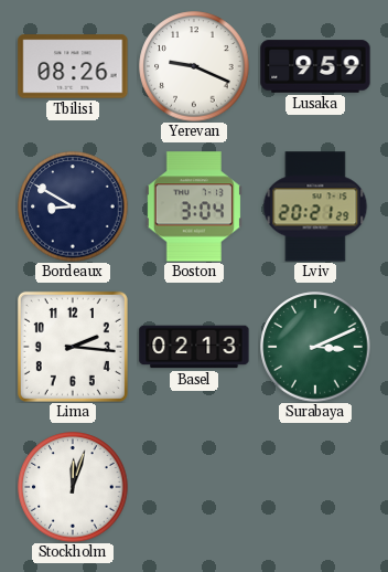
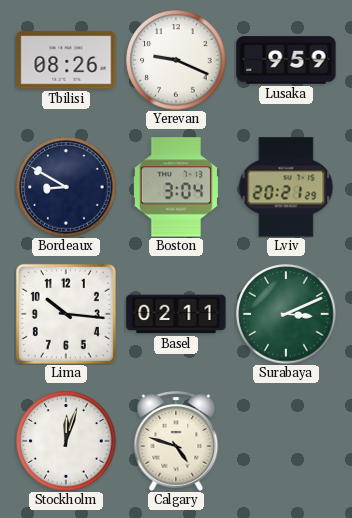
Lima: 2:16 -> 10:16
Basel: 02:13 -> 02:11
Calgary: none -> 4:48
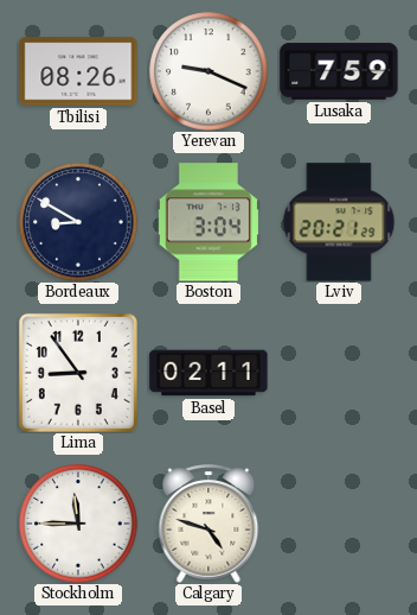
Lusaka: 9:59 -> 7:59
Lima: 10:16 -> 8:54
Surabaya: 3:11 -> none
Stockholm: 12:03 -> 11:45
